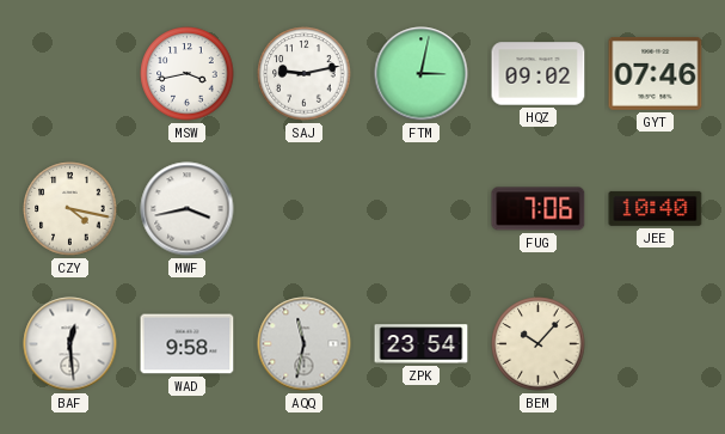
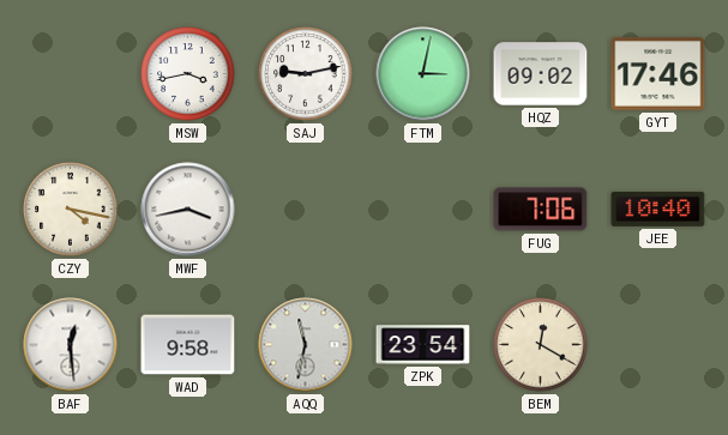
GYT: 07:46 -> 17:46
BEM: 10:07 -> 12:20
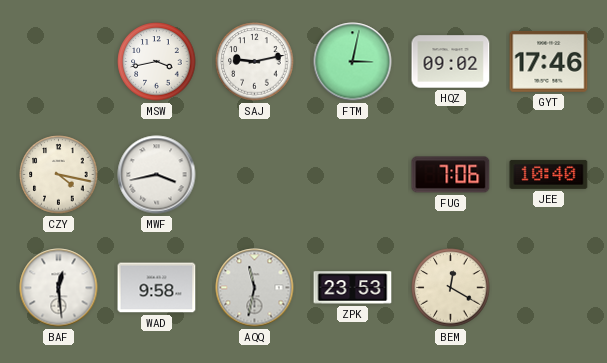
ZPK: 23:54 -> 23:53
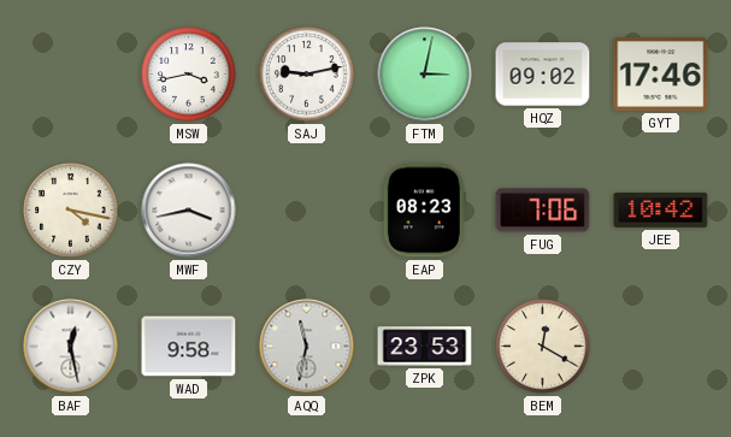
EAP: none -> 08:23
JEE: 10:40 -> 10:42
BAF: 12:29 -> 12:28
